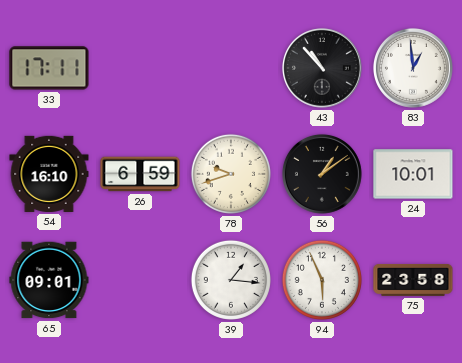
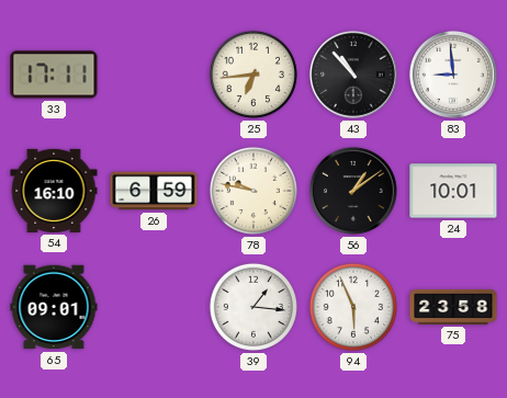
25: none -> 6:44
83: 12:59 -> 8:59
78: 9:42 -> 9:47
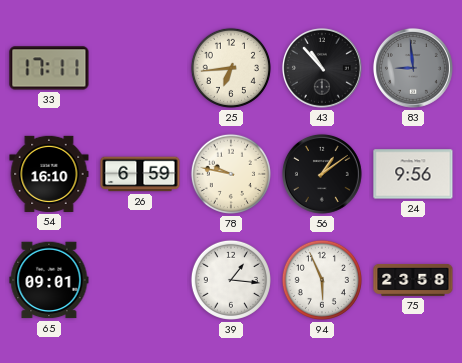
83 dial: white -> grey
24: 10:01 -> 9:56
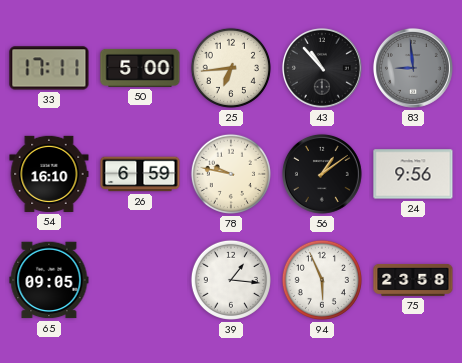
50: none -> 5:00
65: 09:01 -> 09:05
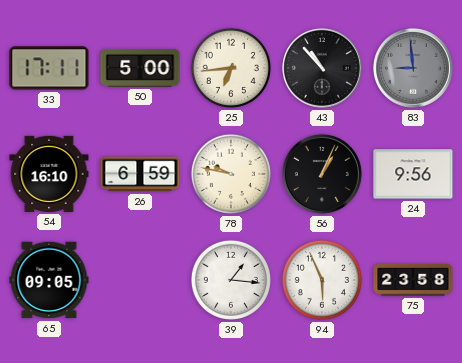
56: 1:09 -> 1:04
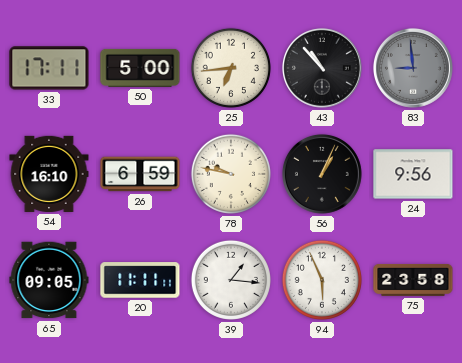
20: none -> 11:11
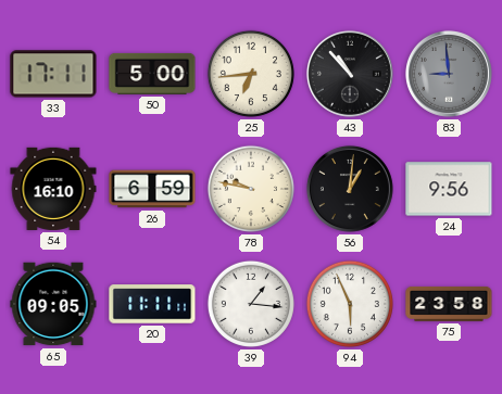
56: 1:04 -> 1:01
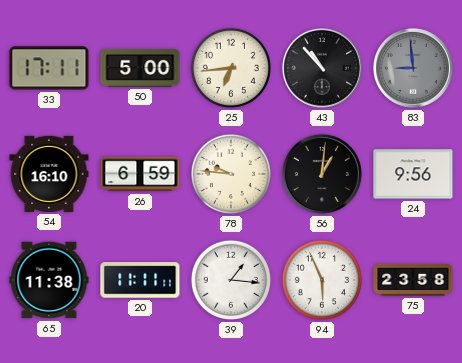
78: 9:47 -> 9:46
65: 09:05 -> 11:38
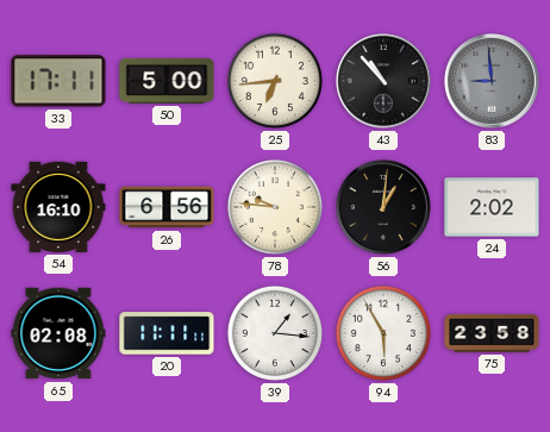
26: 6:59 -> 6:56
24: 9:56 -> 2:02
65: 11:38 -> 02:08
94: 5:56 -> 5:55
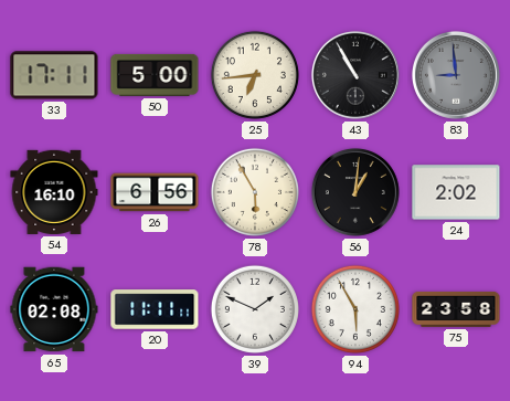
43: 10:53 -> 10:55
78: 9:46 -> 5:55
39: 1:16 -> 1:49
